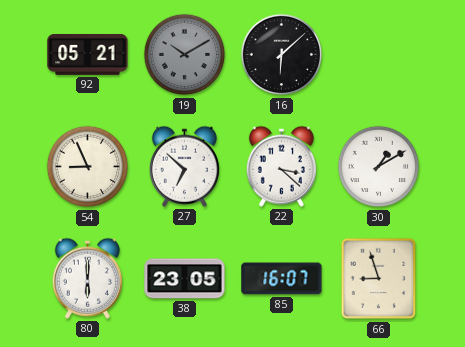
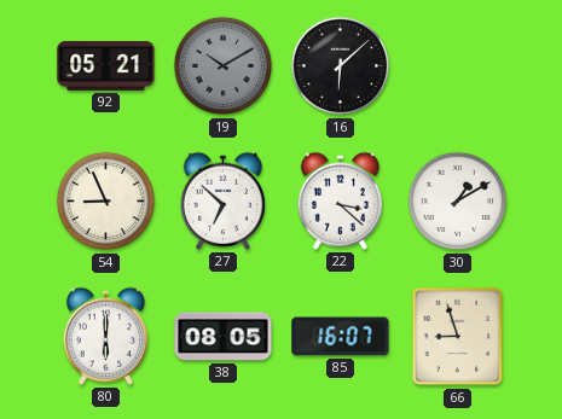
38: 23:05 -> 08:05
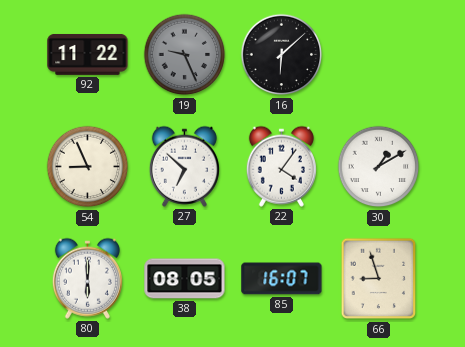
92: 05:21 -> 11:22
19: 10:10 -> 9:26
22: 3:22 -> 4:06
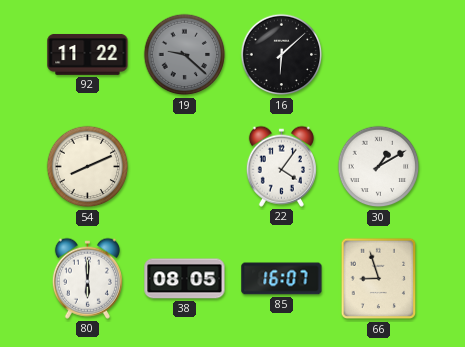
19: 9:26 -> 9:22
54: 8:56 -> 8:11
27: 6:52 -> none
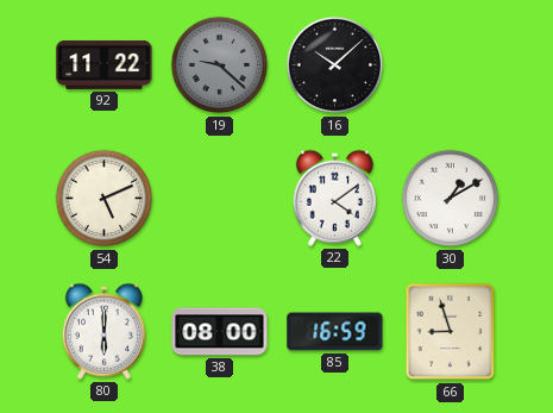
16: 6:08 -> 10:08
54: 8:11 -> 5:11
22: 4:06 -> 4:09
38: 08:05 -> 08:00
85: 16:07 -> 16:59
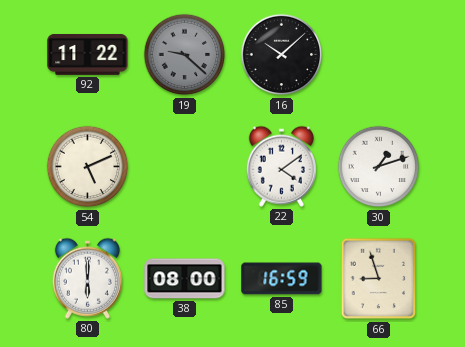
30: 1:10 -> 1:12
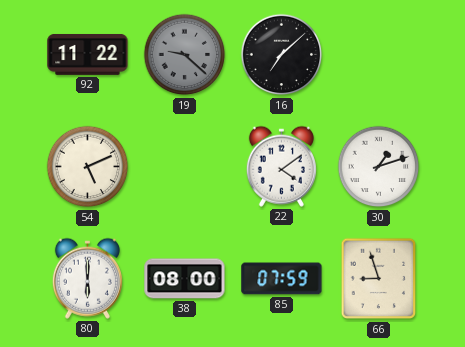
16: 10:08 -> 7:08
85: 16:59 -> 07:59
